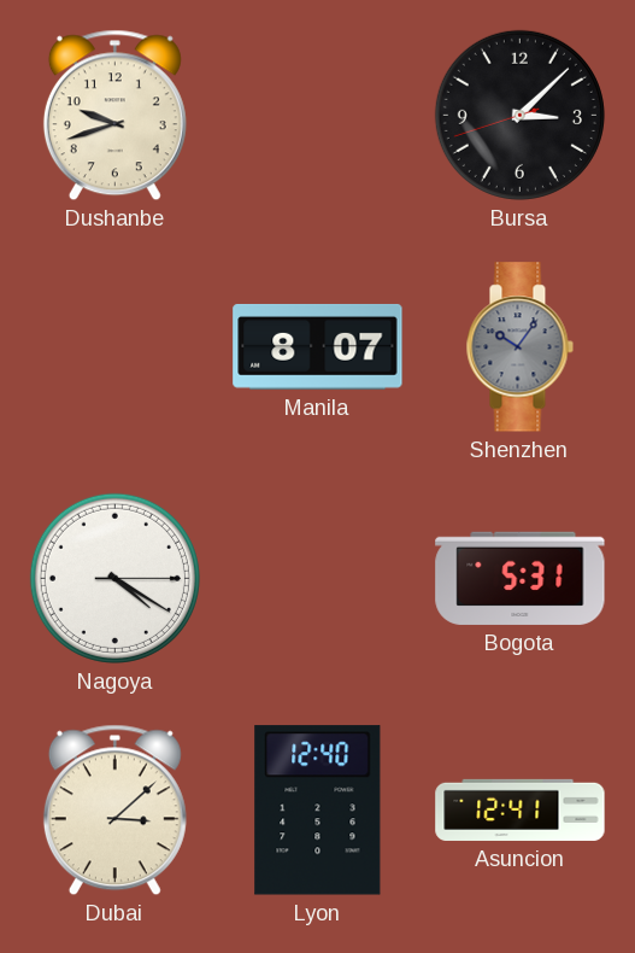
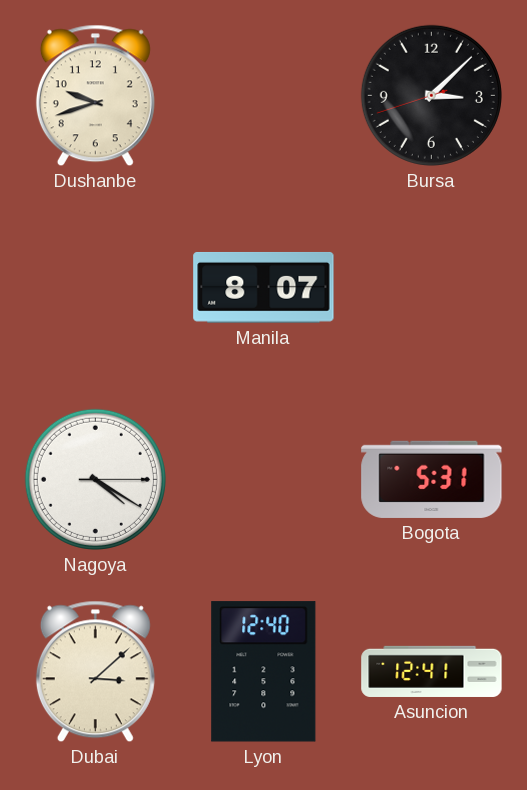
Shenzhen: 10:06 -> none
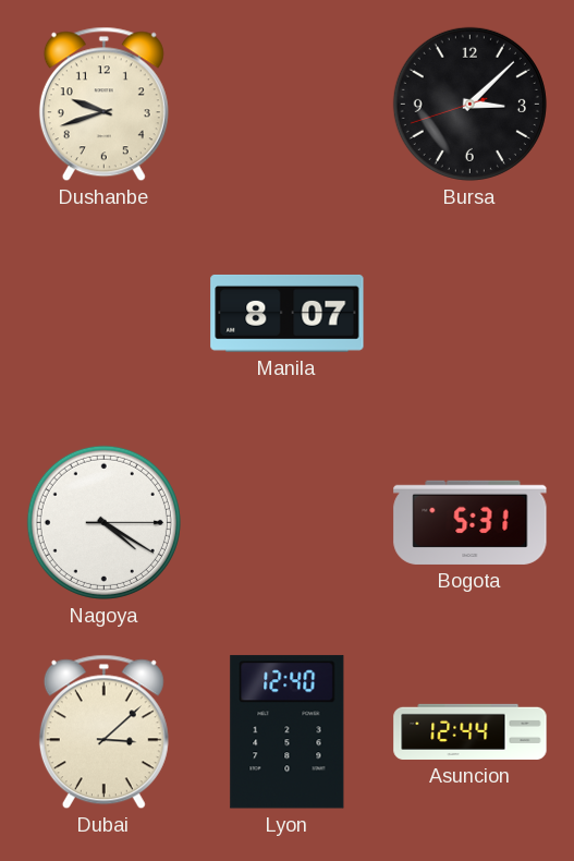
Asuncion: 12:41 -> 12:44
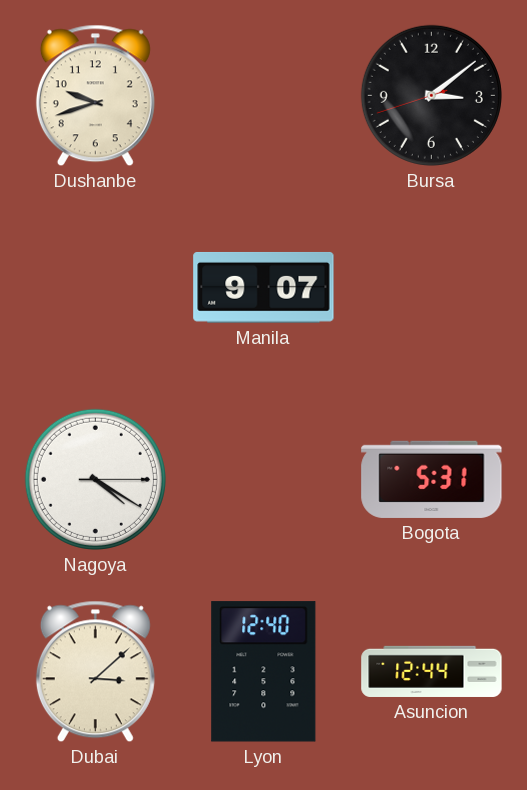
Bursa: 3:07 -> 3:08
Manila: 8:07 -> 9:07
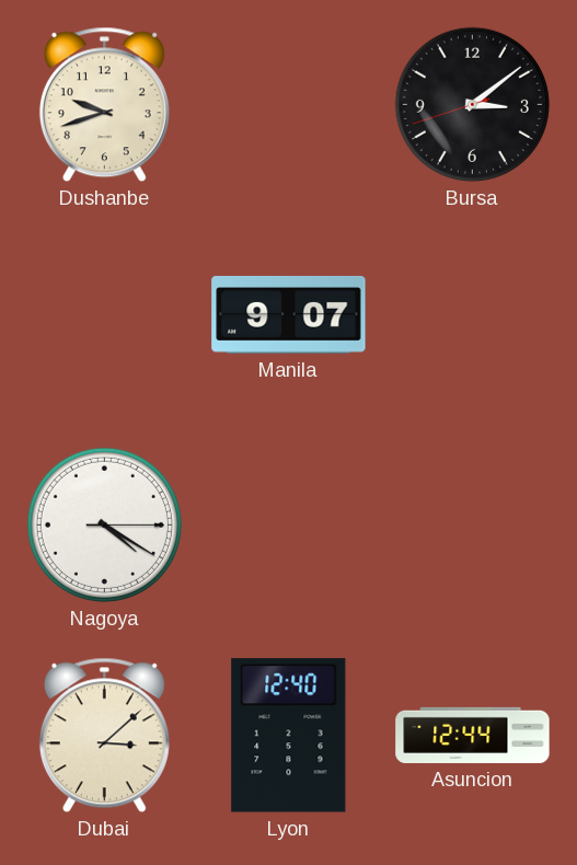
Bogota: 5:31 -> none
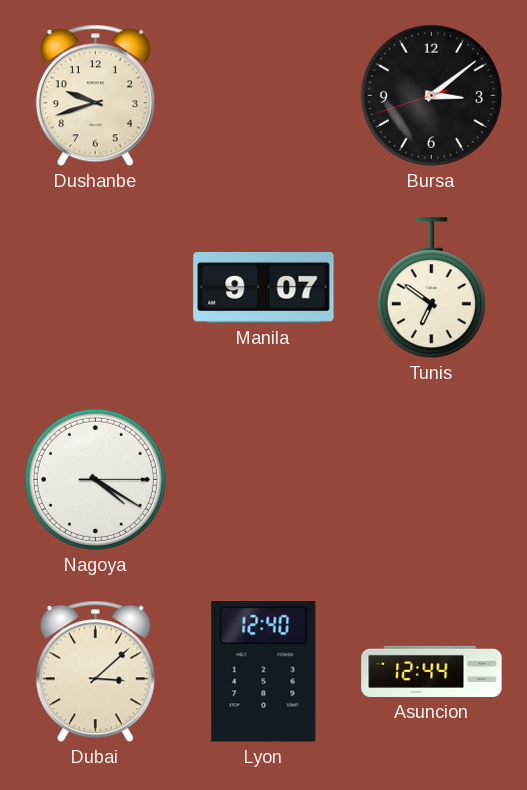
Tunis: none -> 6:51
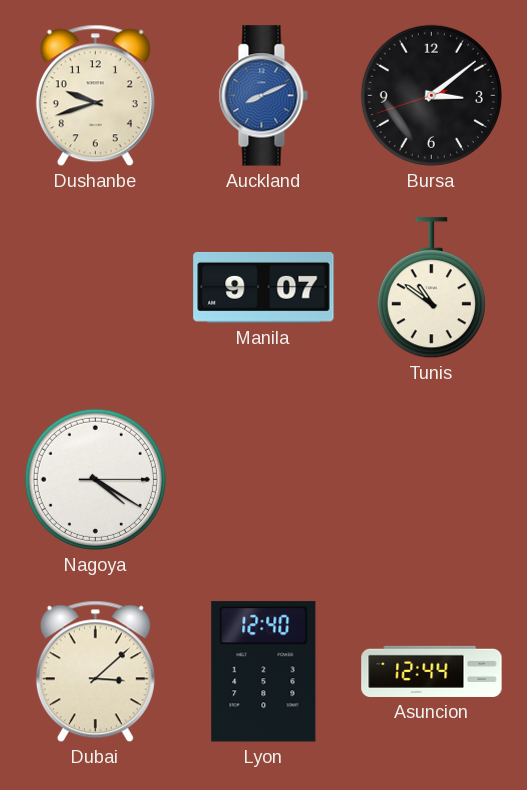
Auckland: none -> 8:11
Tunis: 6:51 -> 10:51
